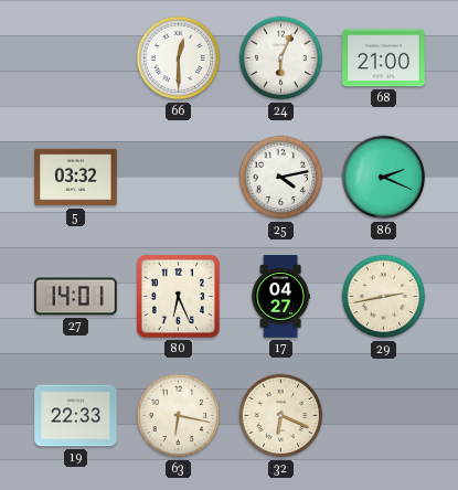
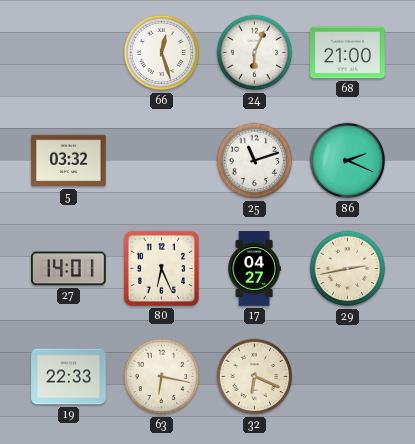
66: 12:30 -> 12:27
25: 4:13 -> 11:12
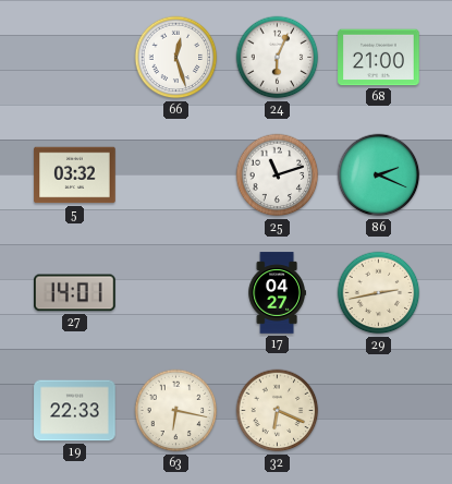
80: 6:26 -> none
